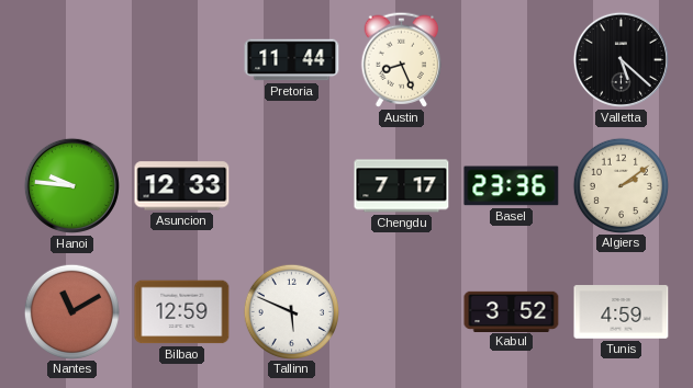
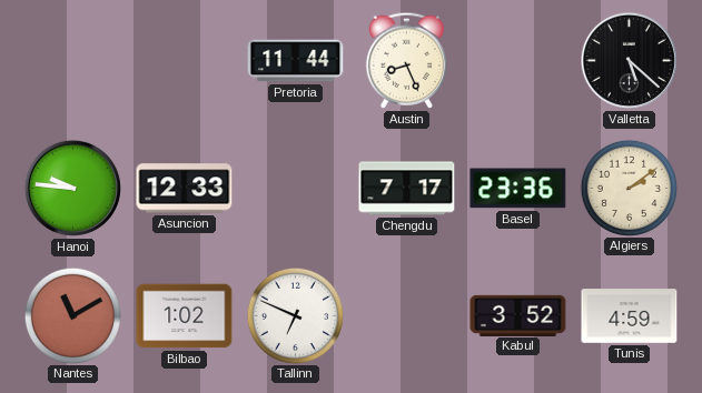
Bilbao: 12:59 -> 1:02
Tallinn: 5:49 -> 6:49
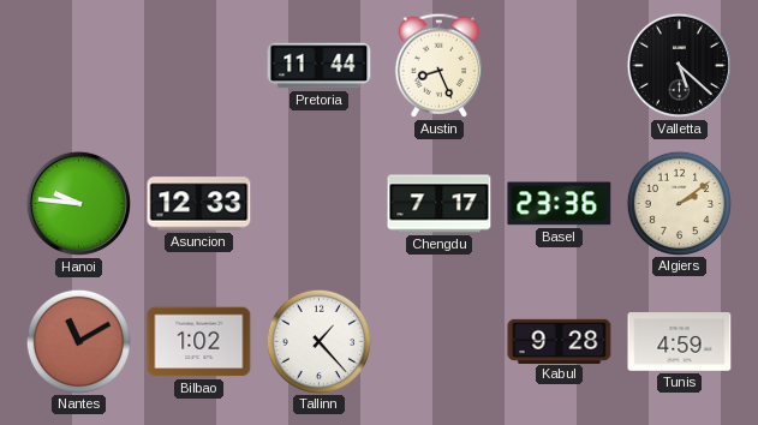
Tallinn: 6:49 -> 1:23
Kabul: 3:52 -> 9:28
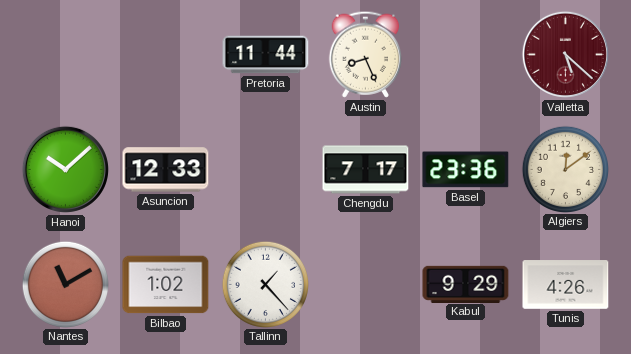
Valletta dial: black -> burgundy
Hanoi: 9:46 -> 10:08
Algiers: 2:09 -> 12:09
Kabul: 9:28 -> 9:29
Tunis: 4:59 -> 4:26
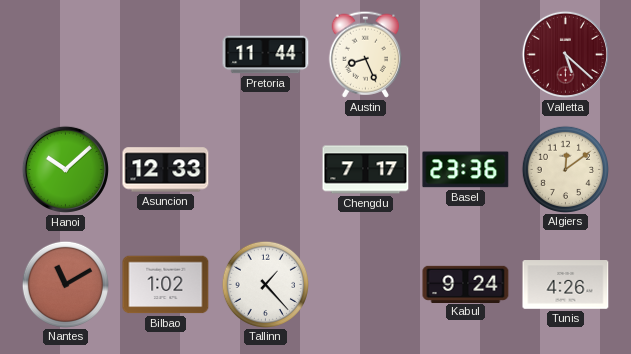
Kabul: 9:29 -> 9:24
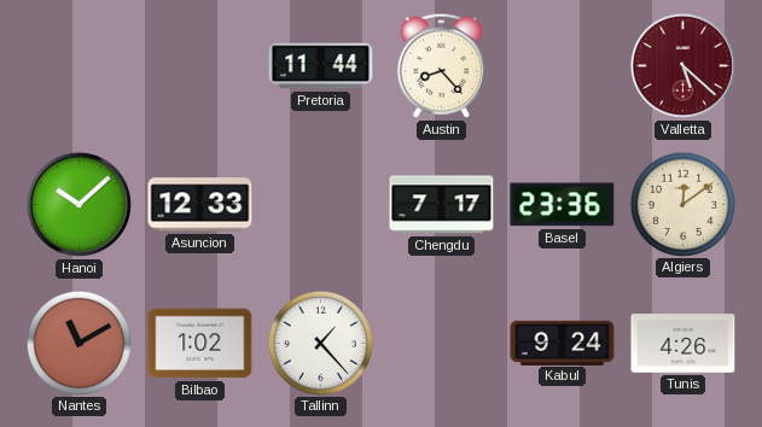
Austin: 8:26 -> 8:23
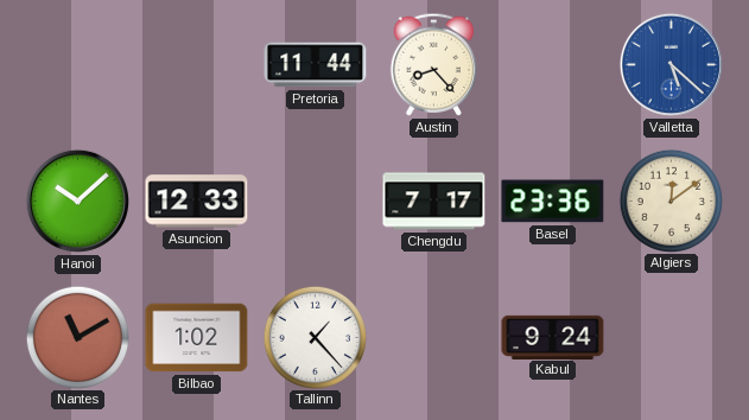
Valletta dial: burgundy -> blue
Tunis: 4:26 -> none
